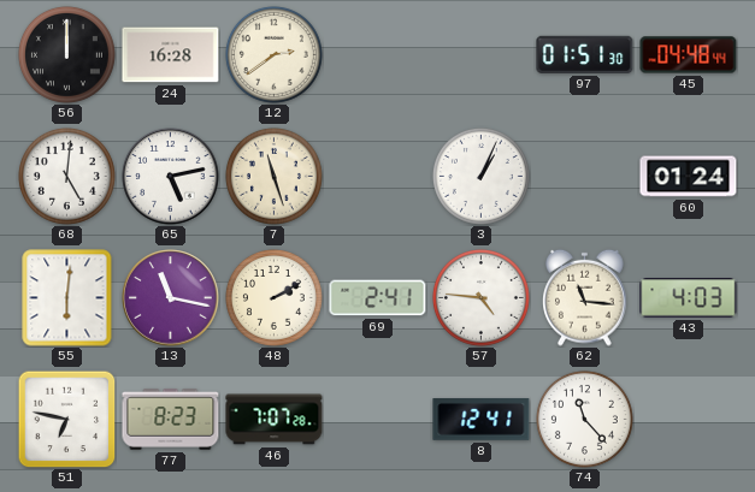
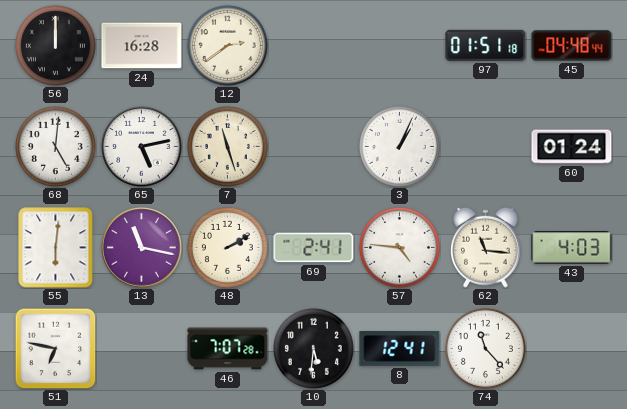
97: 01:51:30 -> 01:51:18
77: 8:23 -> none
10: none -> 5:31
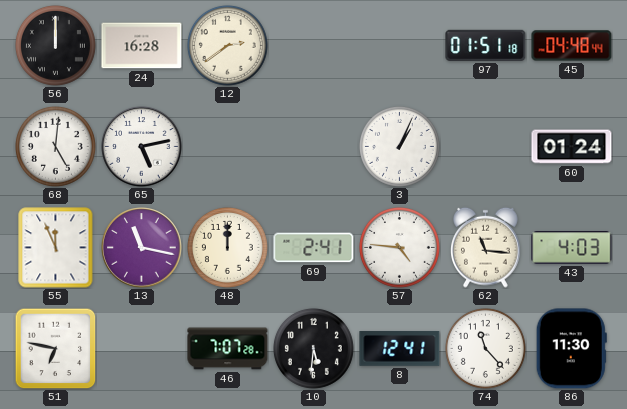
7: 11:27 -> none
55: 6:01 -> 11:56
48: 2:10 -> 12:00
86: none -> 11:30
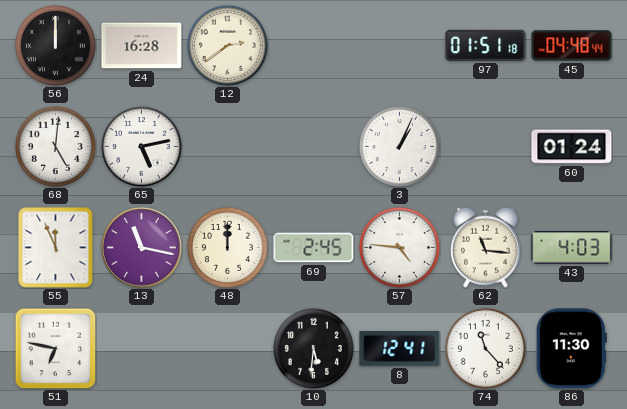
69: 2:41 -> 2:45
46: 7:07 -> none
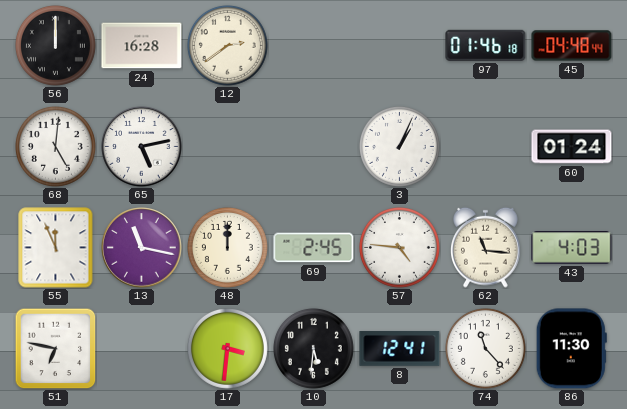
97: 01:51 -> 01:46
17: none -> 3:31
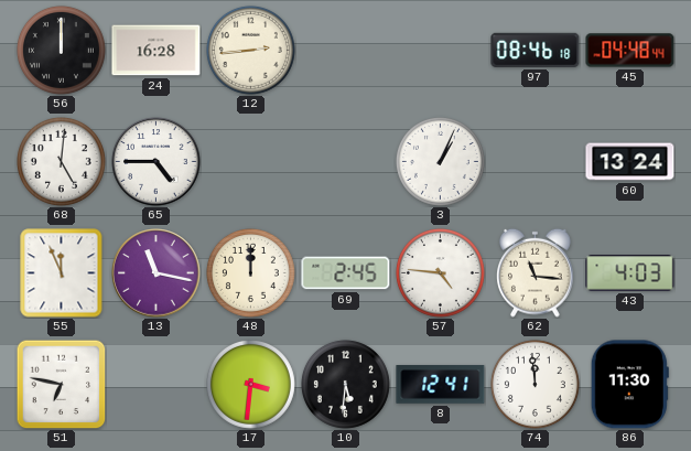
12: 2:39 -> 2:44
97: 01:46 -> 08:46
65: 5:13 -> 4:45
60: 01:24 -> 13:24
74: 11:23 -> 11:59
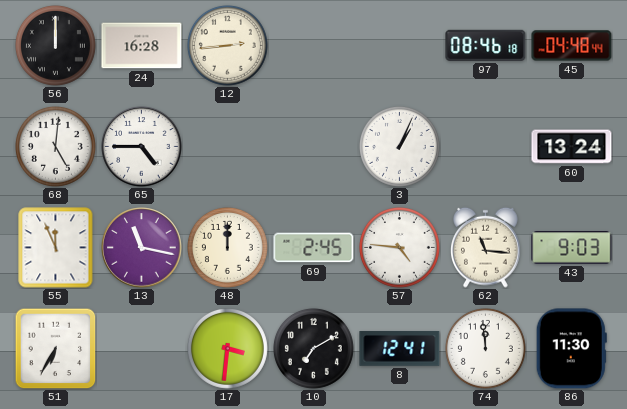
43: 4:03 -> 9:03
51: 6:47 -> 6:35
10: 5:31 -> 7:10
